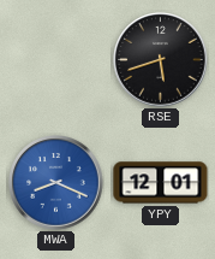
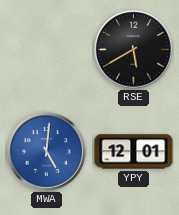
RSE: 5:42 -> 5:40
MWA: 8:19 -> 5:01
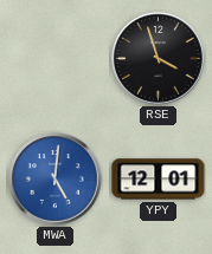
RSE: 5:40 -> 3:57
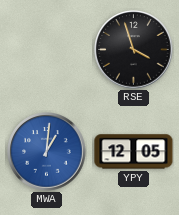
MWA: 5:01 -> 1:01
YPY: 12:01 -> 12:05
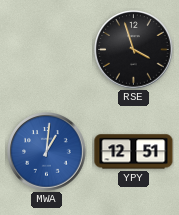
YPY: 12:05 -> 12:51
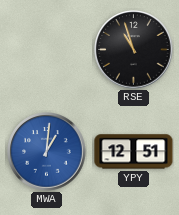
RSE: 3:57 -> 10:57
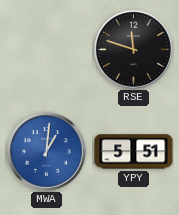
RSE: 10:57 -> 11:48
YPY: 12:51 -> 5:51
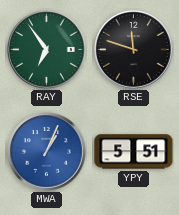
RAY: none -> 6:54
MWA: 1:01 -> 1:04
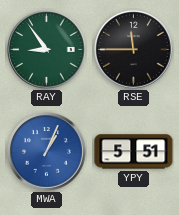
RAY: 6:54 -> 8:54
RSE: 11:48 -> 11:45
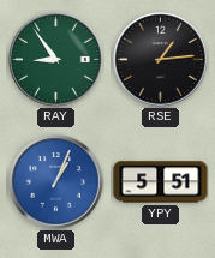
RSE: 11:45 -> 1:14
